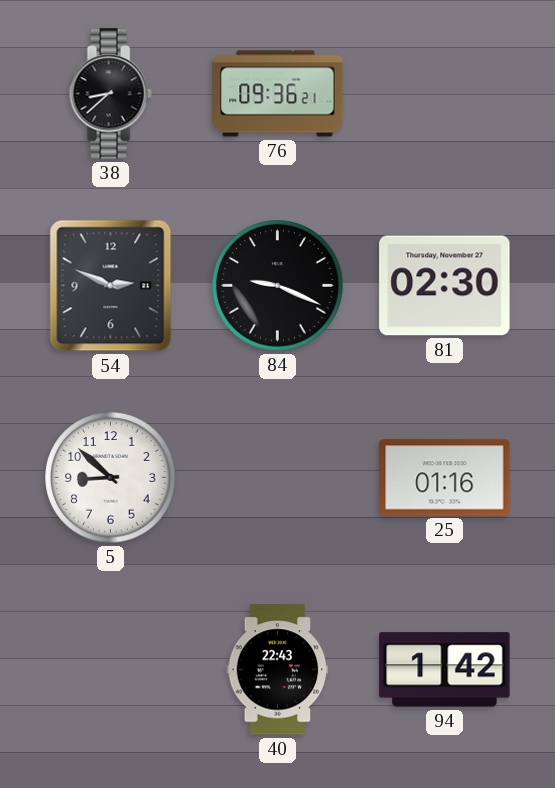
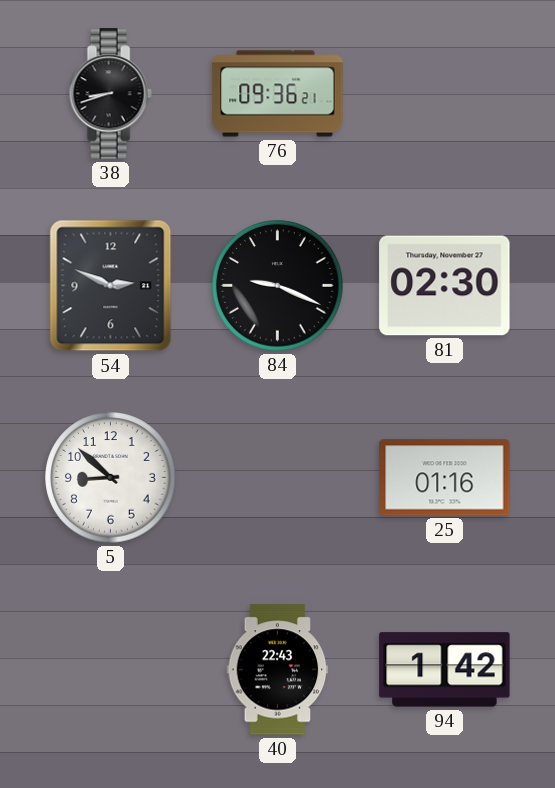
38: 8:38 -> 8:42
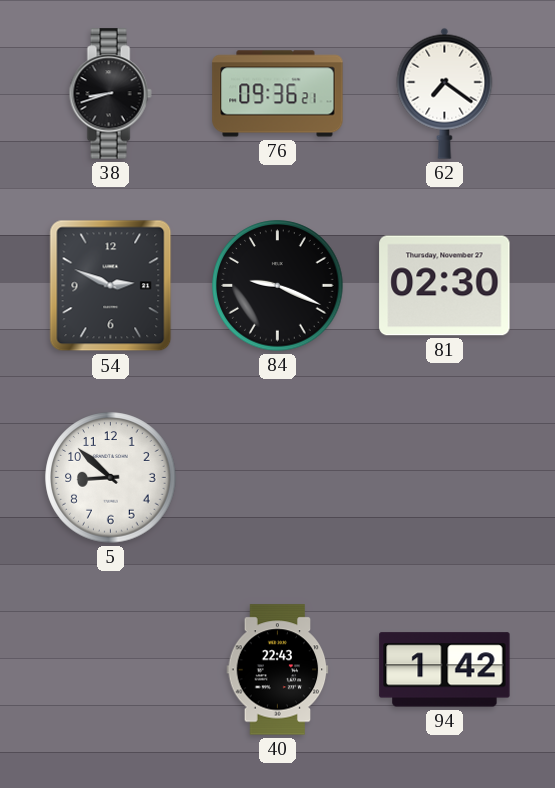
62: none -> 7:21
25: 01:16 -> none
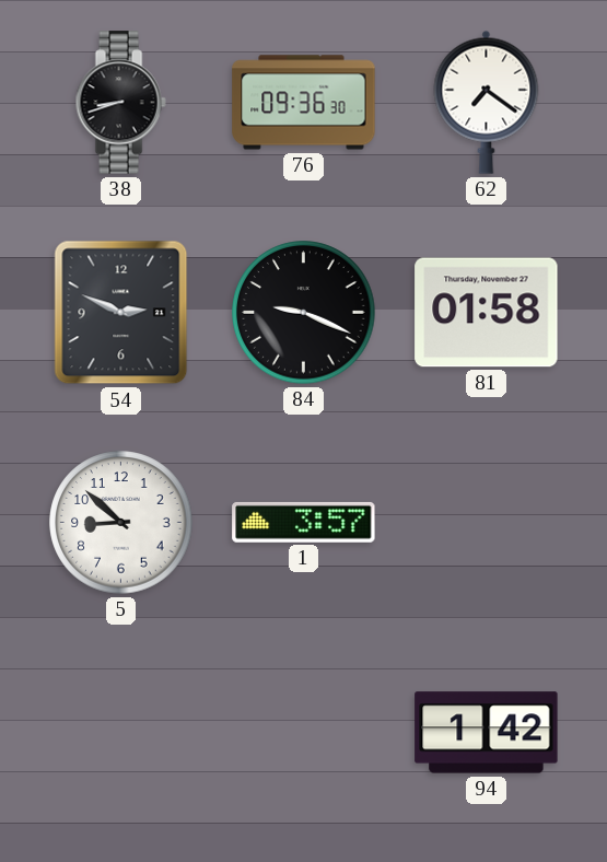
76: 09:36:21 -> 09:36:30
81: 02:30 -> 01:58
1: none -> 3:57
40: 22:43 -> none
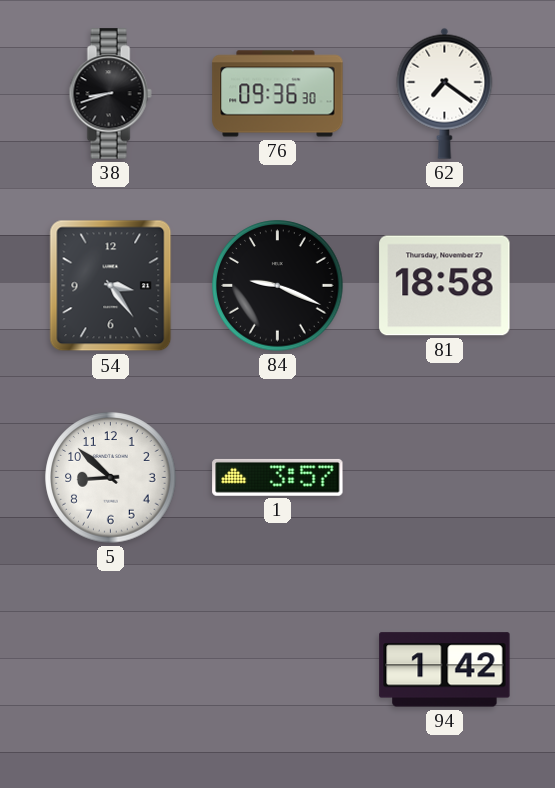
54: 2:49 -> 3:24
81: 01:58 -> 18:58
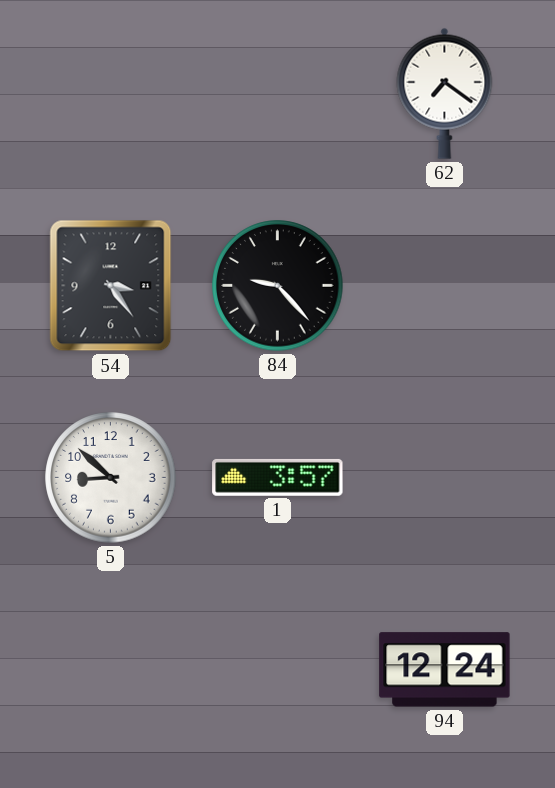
38: 8:42 -> none
76: 09:36 -> none
84: 9:19 -> 9:23
81: 18:58 -> none
94: 1:42 -> 12:24
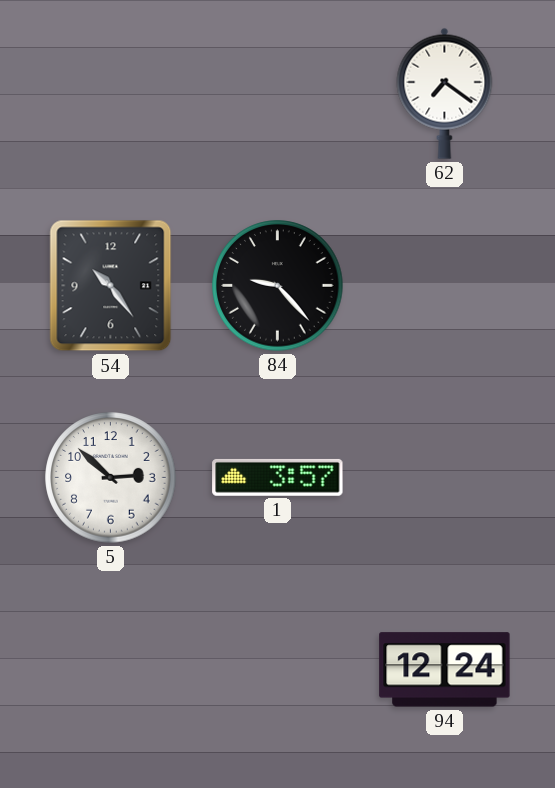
54: 3:24 -> 10:24
5: 8:52 -> 2:52
